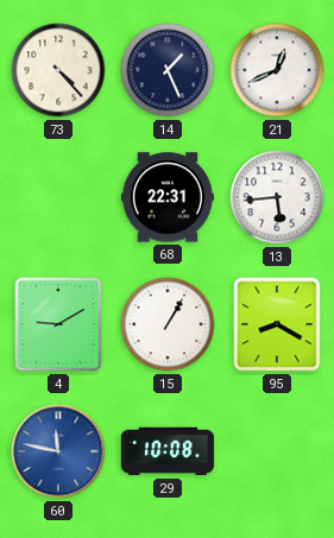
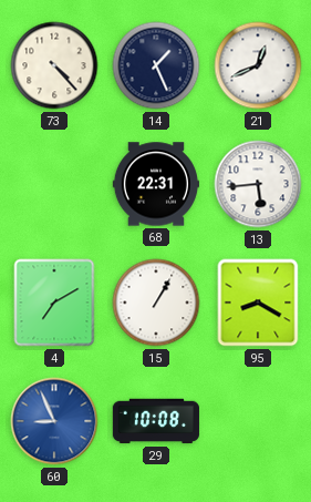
4: 9:10 -> 7:10
60: 11:47 -> 8:56
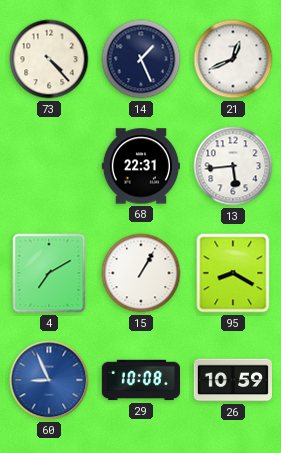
26: none -> 10:59
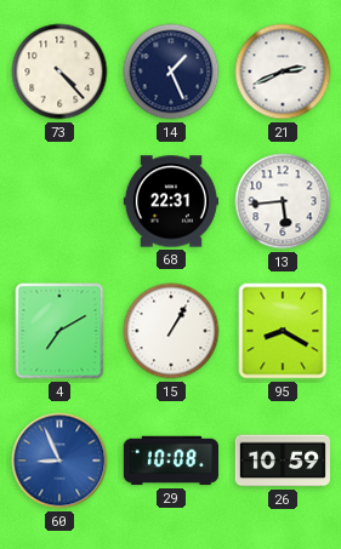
21: 12:41 -> 2:41
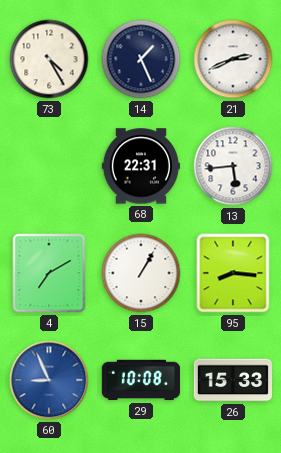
73: 4:23 -> 4:25
95: 8:20 -> 8:16
26: 10:59 -> 15:33
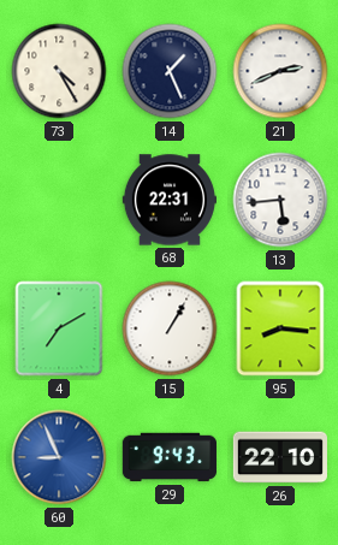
29: 10:08 -> 9:43
26: 15:33 -> 22:10
